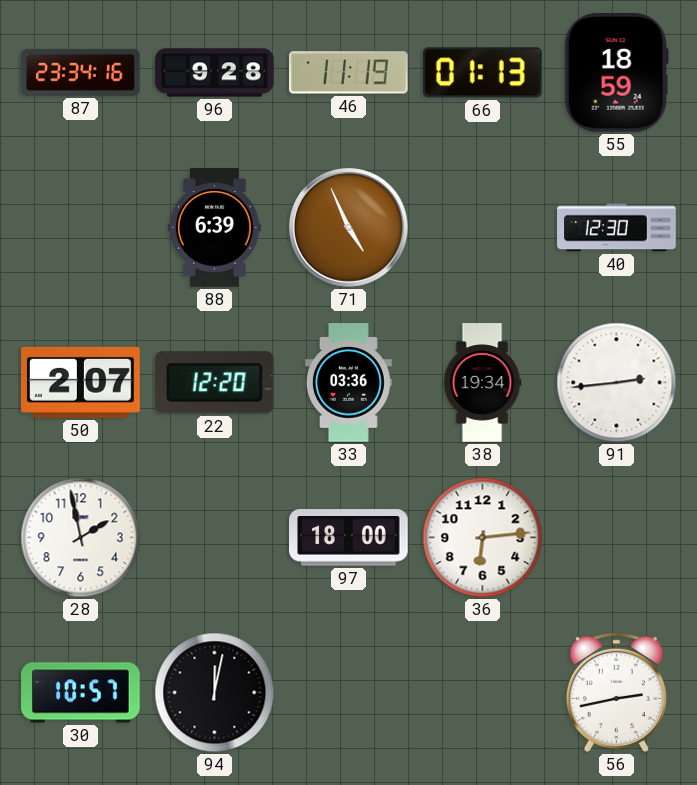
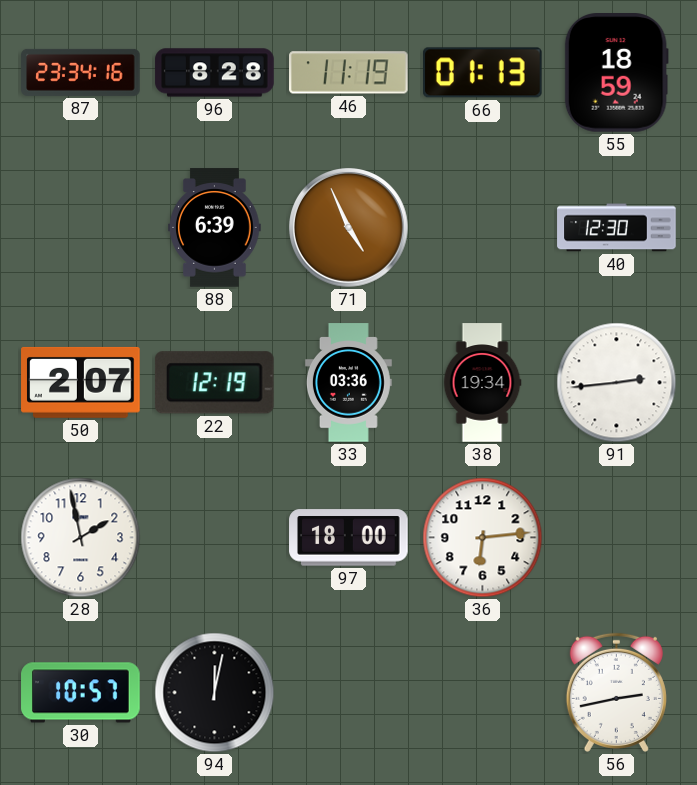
96: 9:28 -> 8:28
22: 12:20 -> 12:19
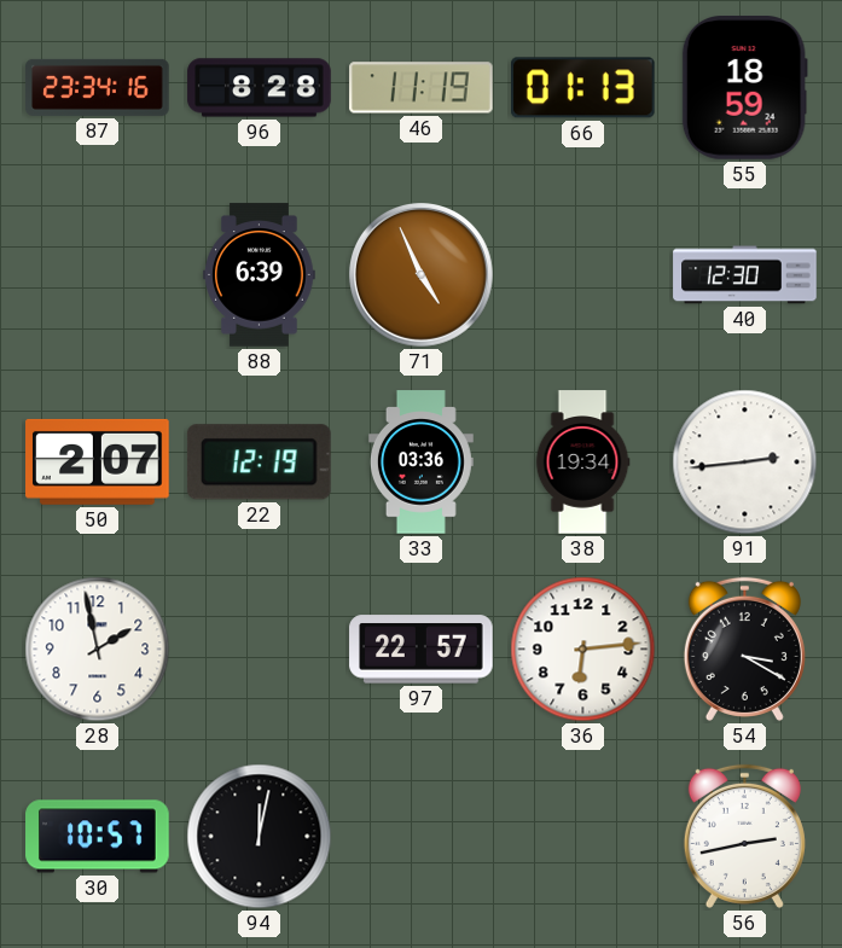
97: 18:00 -> 22:57
54: none -> 3:20
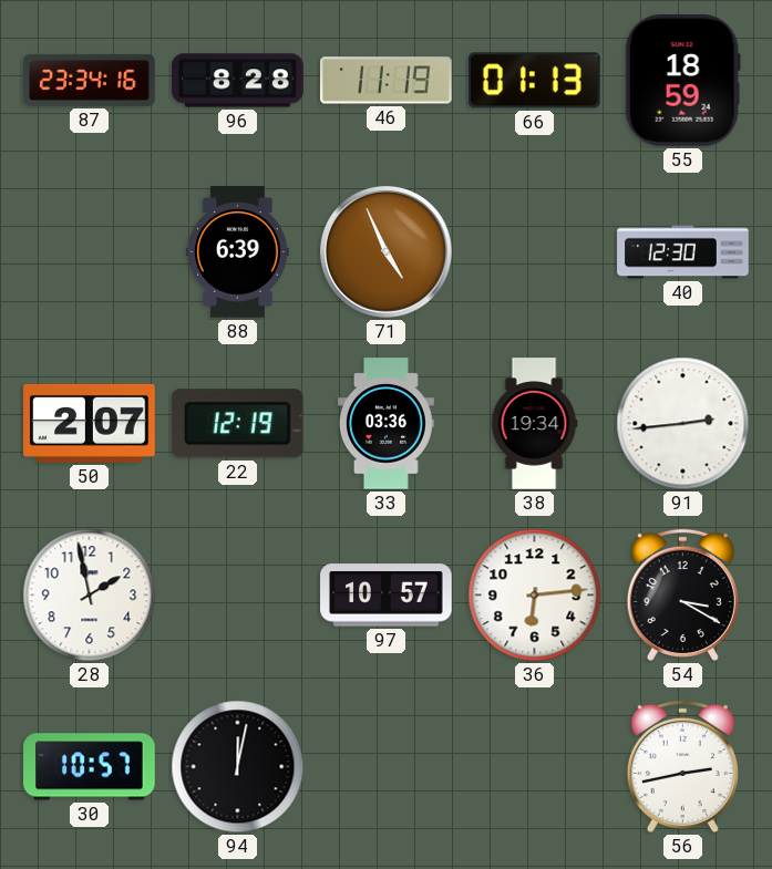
97: 22:57 -> 10:57
